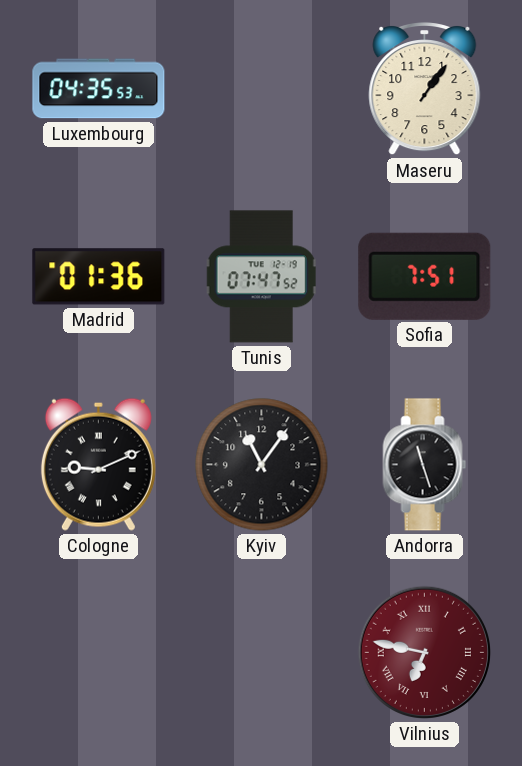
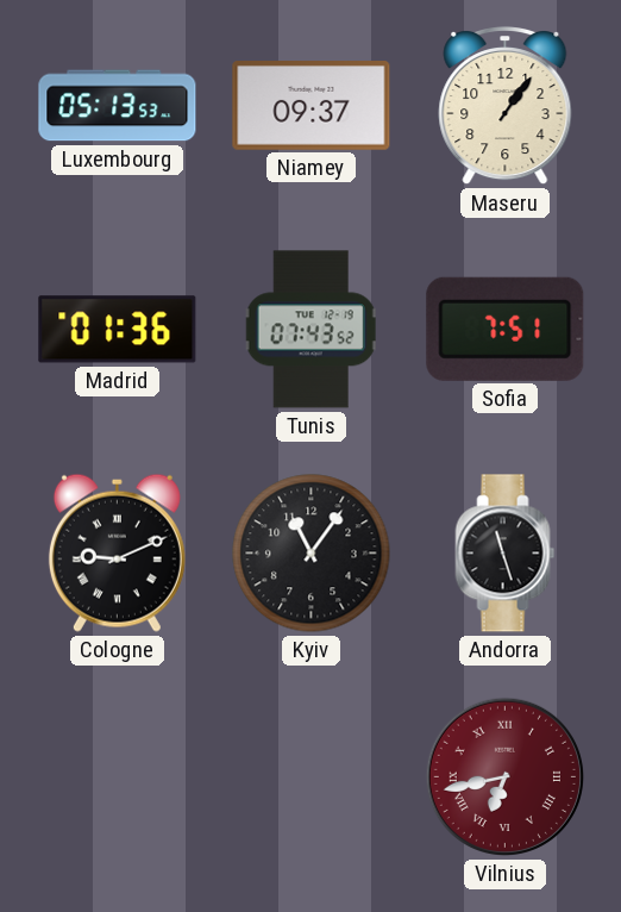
Luxembourg: 04:35 -> 05:13
Niamey: none -> 09:37
Tunis: 07:47 -> 07:43
Vilnius: 6:47 -> 6:43
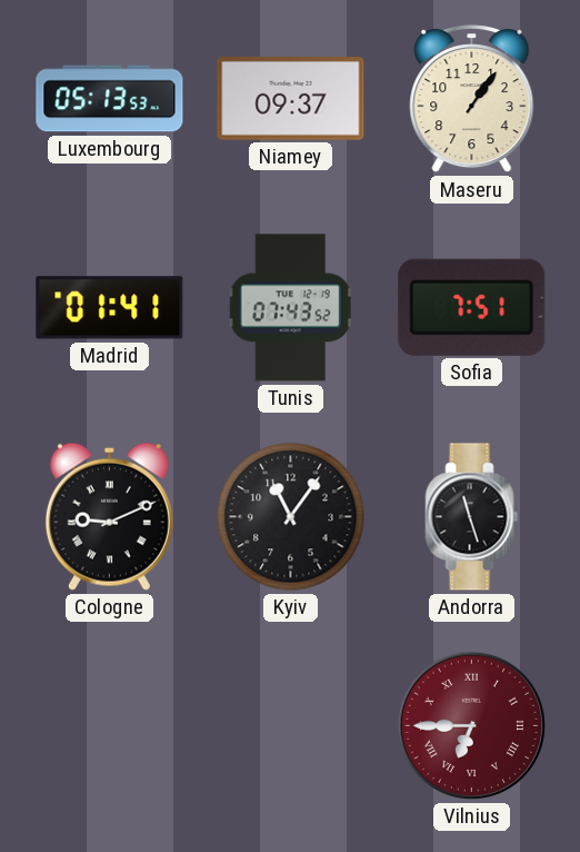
Madrid: 01:36 -> 01:41
Vilnius: 6:43 -> 6:45
